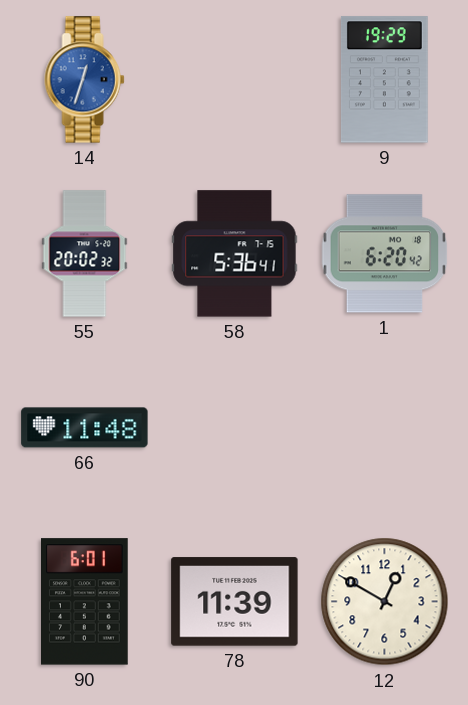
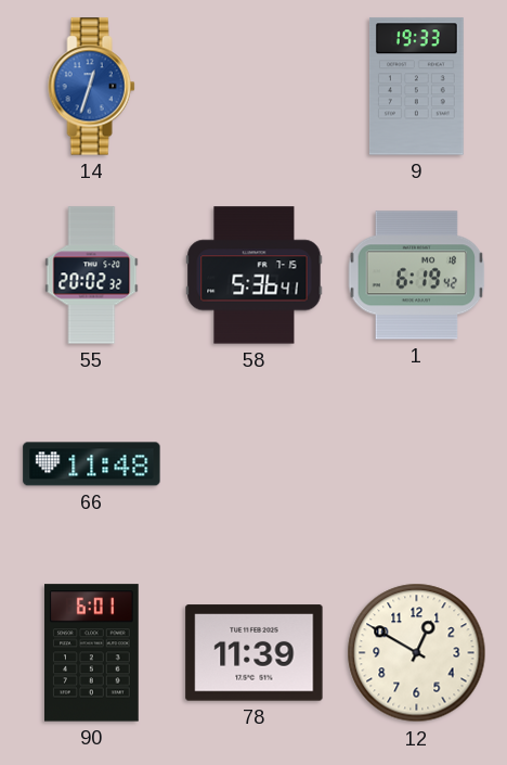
9: 19:29 -> 19:33
1: 6:20 -> 6:19
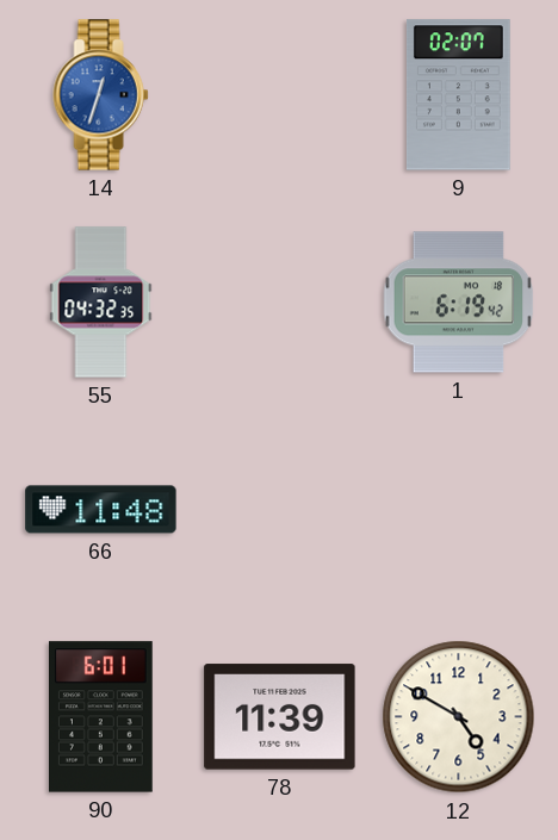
9: 19:33 -> 02:07
55: 20:02 -> 04:32
58: 5:36 -> none
12: 12:50 -> 4:50
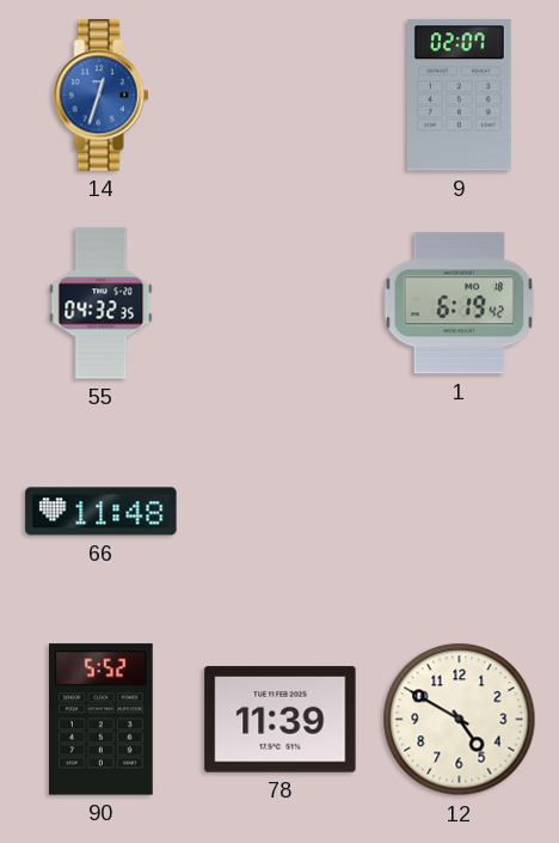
90: 6:01 -> 5:52
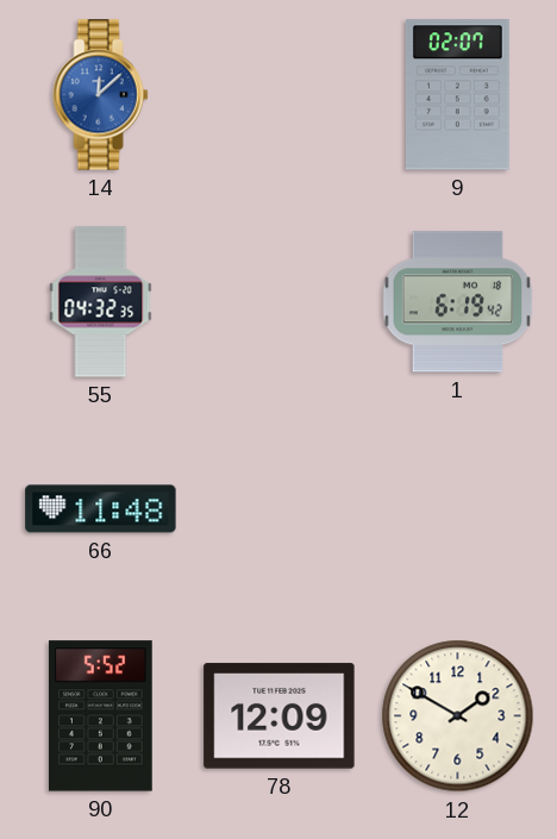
14: 12:33 -> 12:08
78: 11:39 -> 12:09
12: 4:50 -> 1:50
